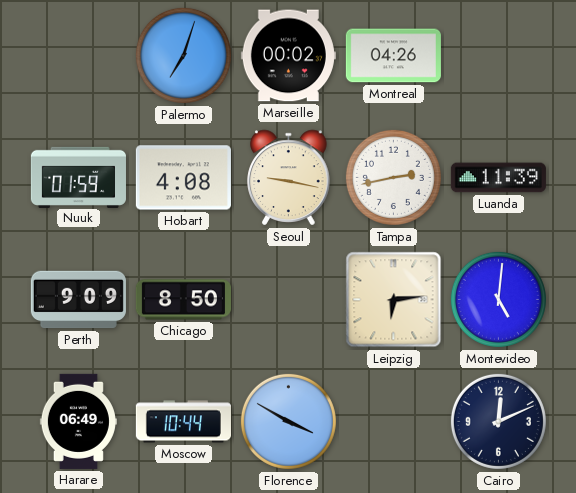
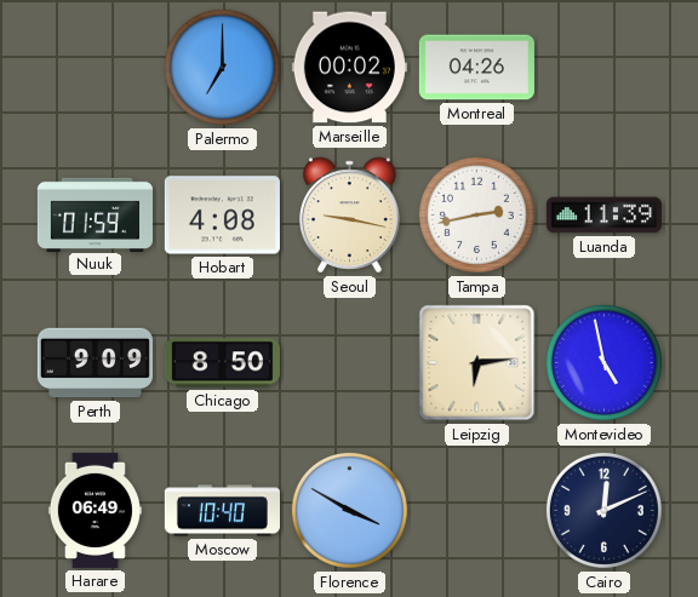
Palermo: 7:03 -> 7:00
Montevideo: 5:01 -> 4:58
Moscow: 10:44 -> 10:40
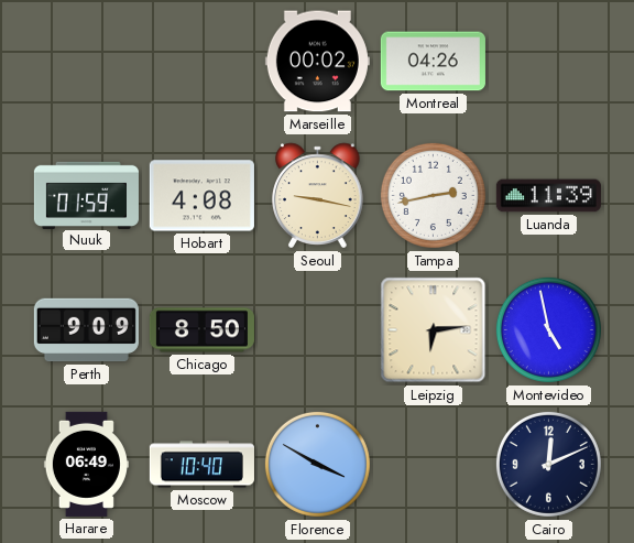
Palermo: 7:00 -> none
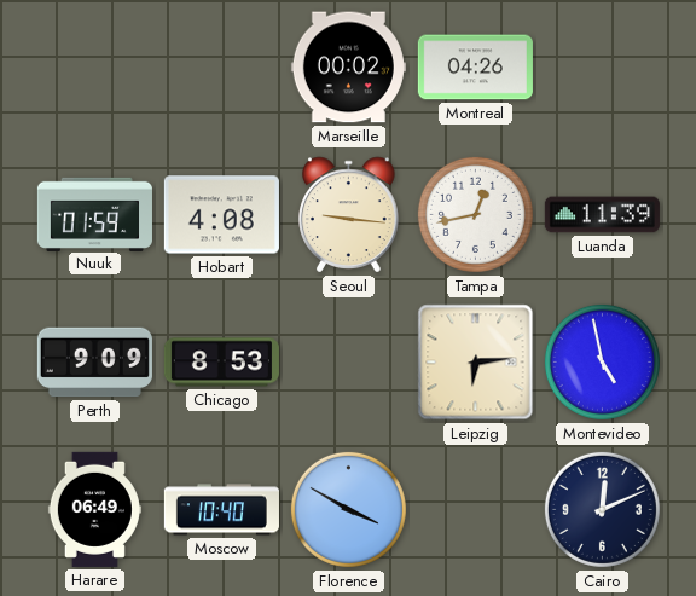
Seoul: 9:17 -> 9:16
Tampa: 2:43 -> 12:43
Chicago: 8:50 -> 8:53
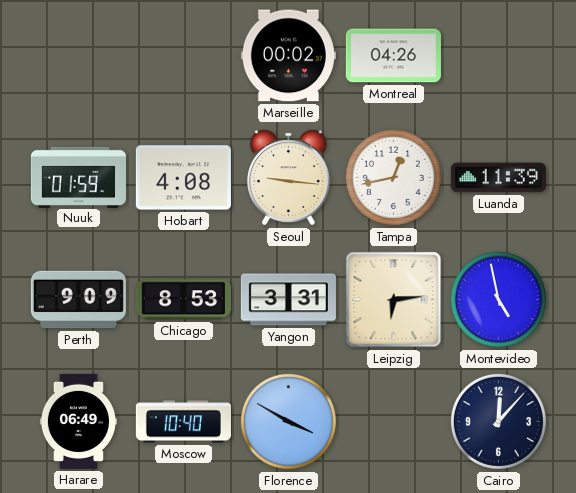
Yangon: none -> 3:31
Cairo: 12:11 -> 12:07
